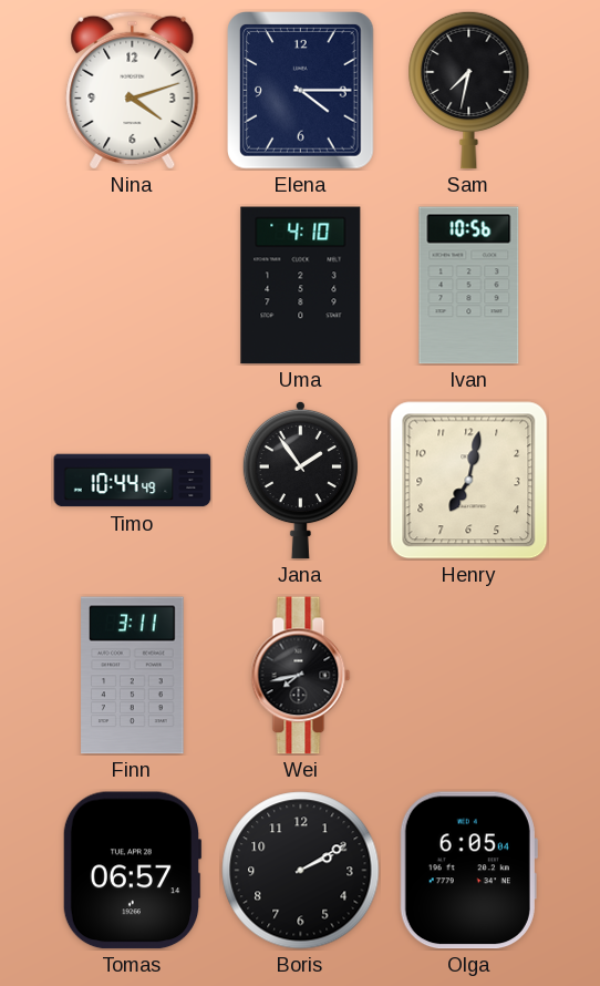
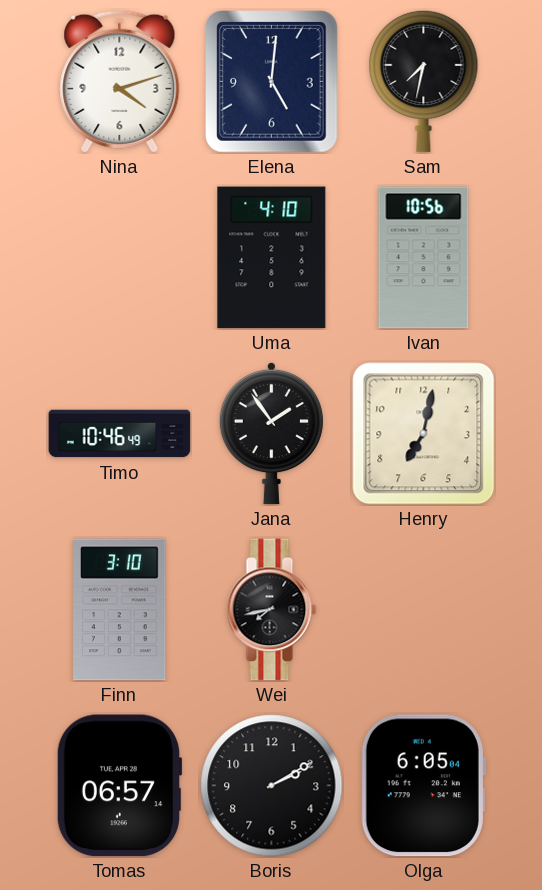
Elena: 4:15 -> 5:01
Timo: 10:44 -> 10:46
Finn: 3:11 -> 3:10
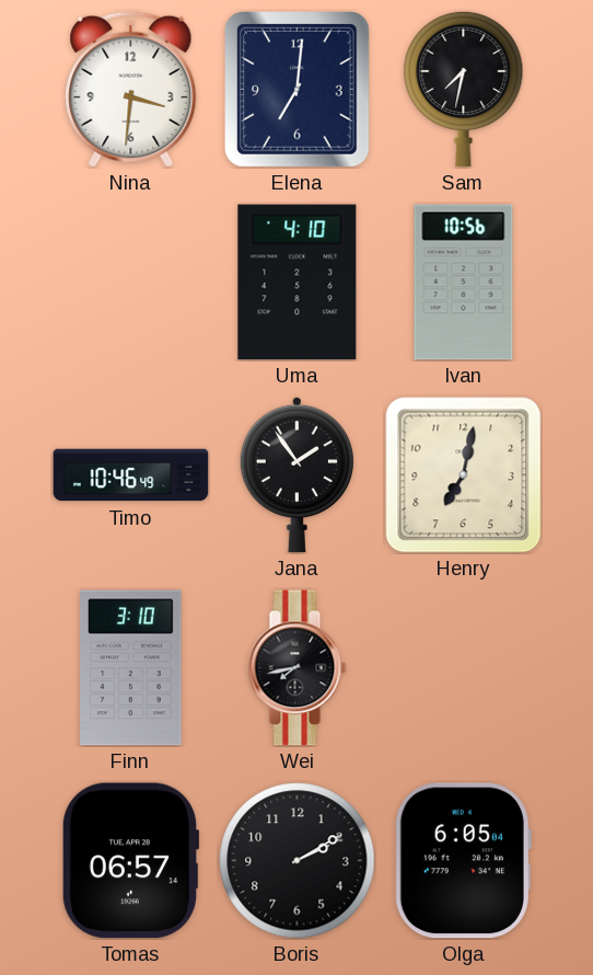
Nina: 4:12 -> 3:31
Elena: 5:01 -> 7:01
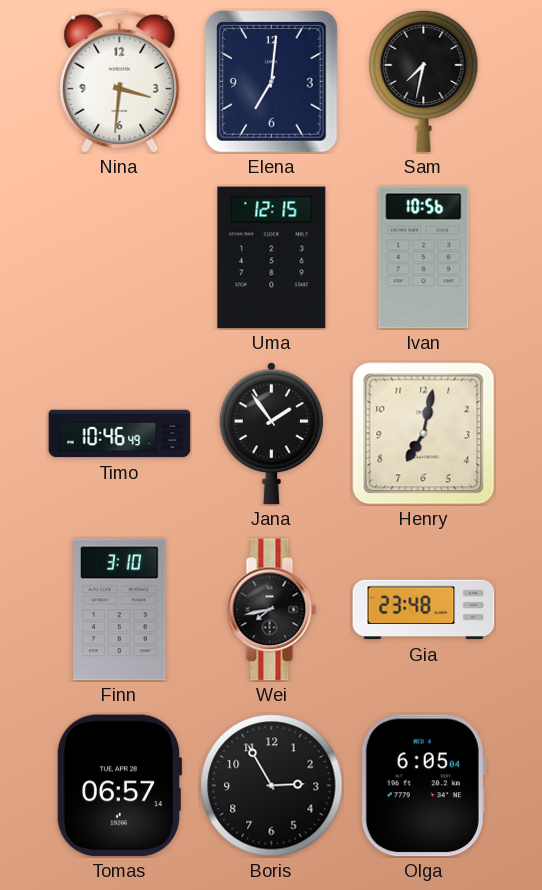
Uma: 4:10 -> 12:15
Gia: none -> 23:48
Boris: 2:10 -> 2:55
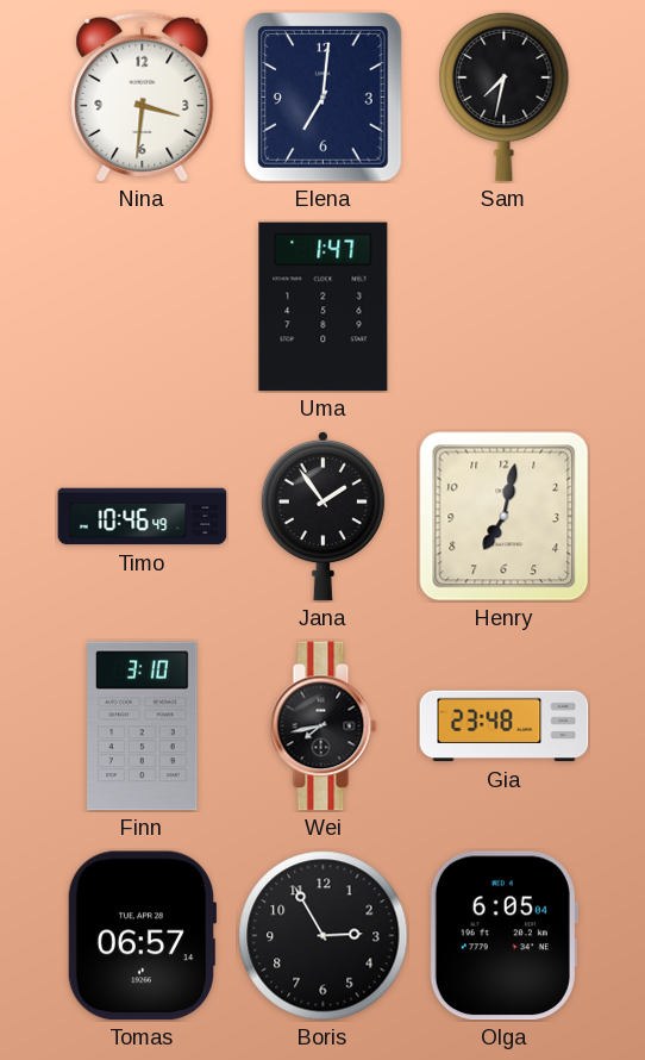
Uma: 12:15 -> 1:47
Ivan: 10:56 -> none
